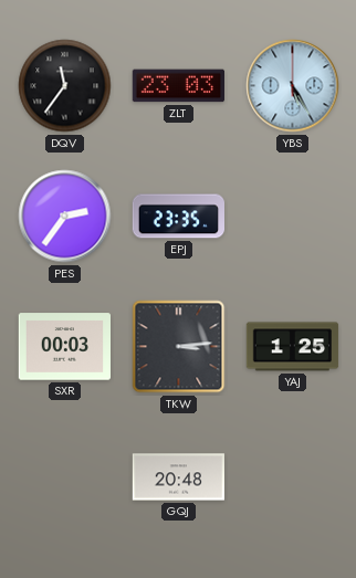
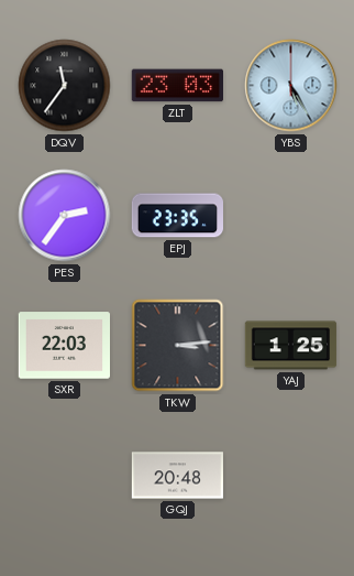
SXR: 00:03 -> 22:03
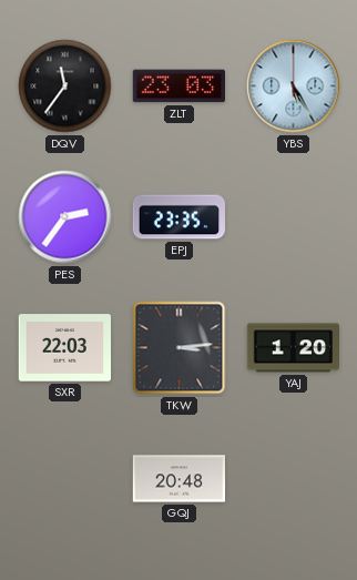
YAJ: 1:25 -> 1:20
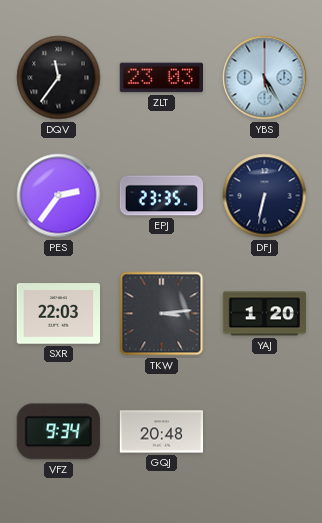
DFJ: none -> 6:32
VFZ: none -> 9:34
